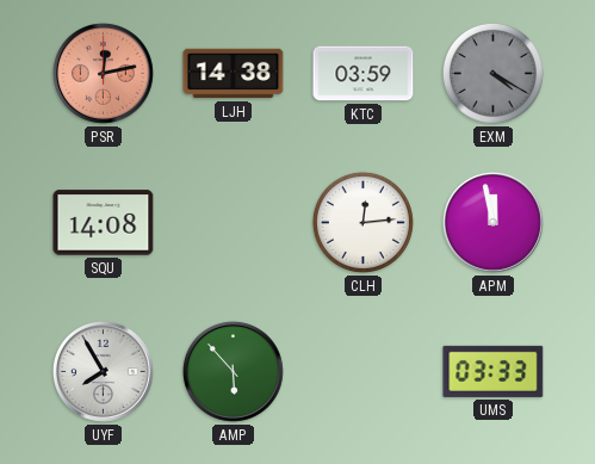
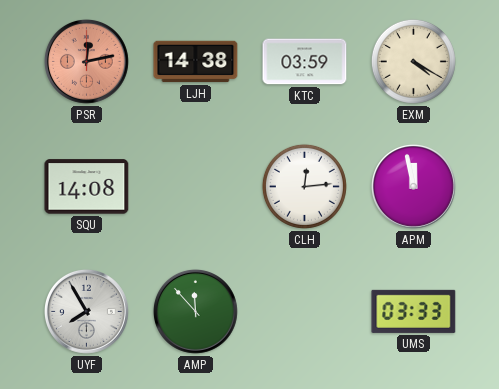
EXM dial: grey -> cream
AMP: 5:53 -> 11:53
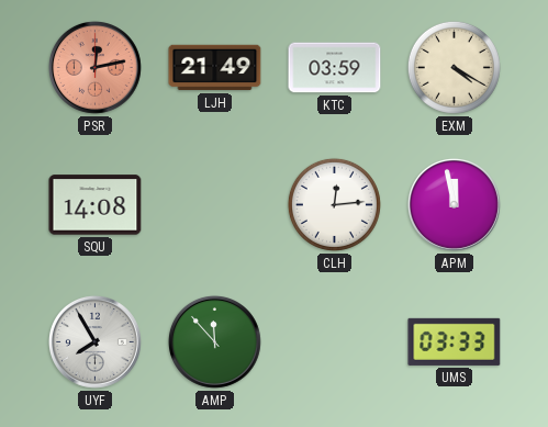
LJH: 14:38 -> 21:49
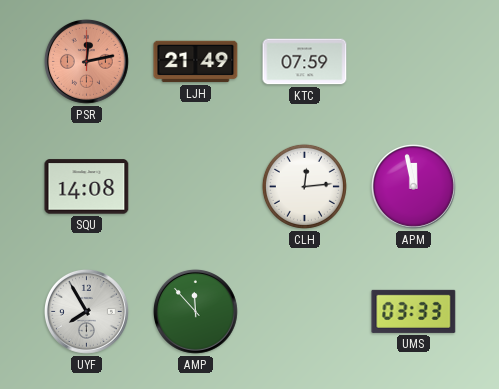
KTC: 03:59 -> 07:59
EXM: 4:20 -> none
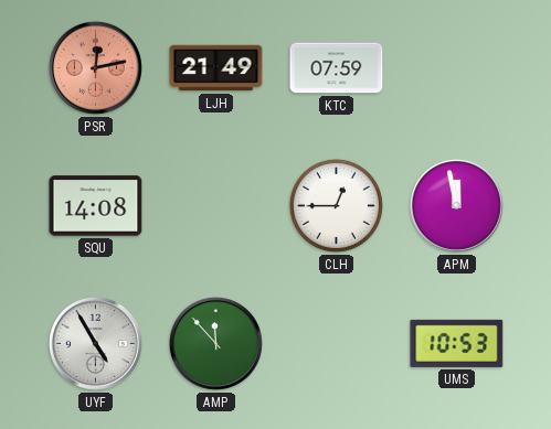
CLH: 12:14 -> 12:45
UYF: 7:55 -> 4:55
UMS: 03:33 -> 10:53
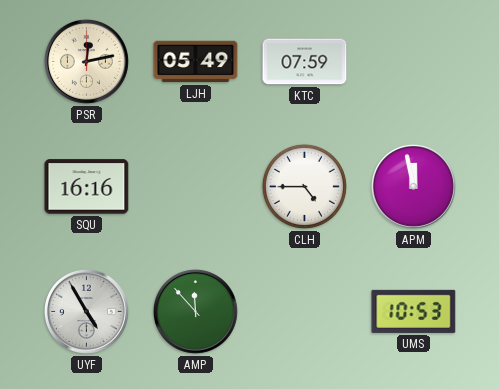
PSR dial: salmon -> cream
LJH: 21:49 -> 05:49
SQU: 14:08 -> 16:16
CLH: 12:45 -> 4:45
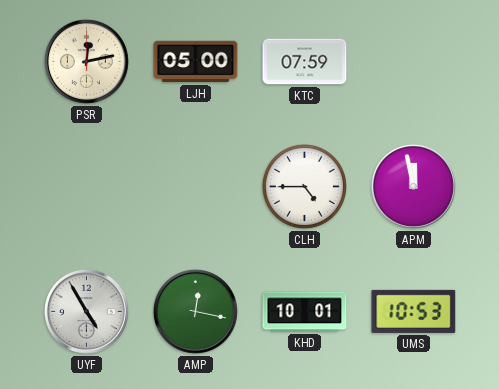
LJH: 05:49 -> 05:00
SQU: 16:16 -> none
AMP: 11:53 -> 12:17
KHD: none -> 10:01
